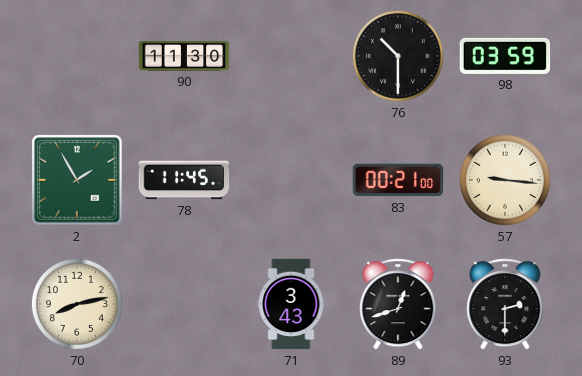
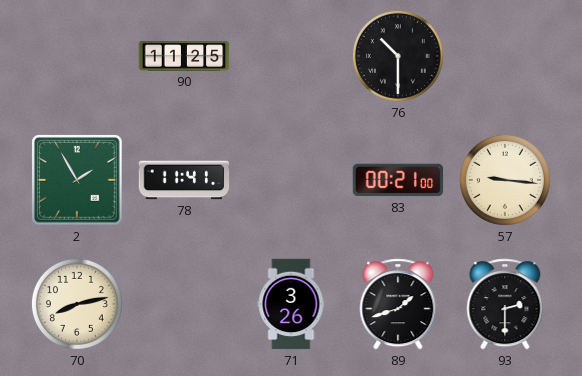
90: 11:30 -> 11:25
98: 03:59 -> none
78: 11:45 -> 11:41
71: 3:43 -> 3:26
89: 12:42 -> 1:42
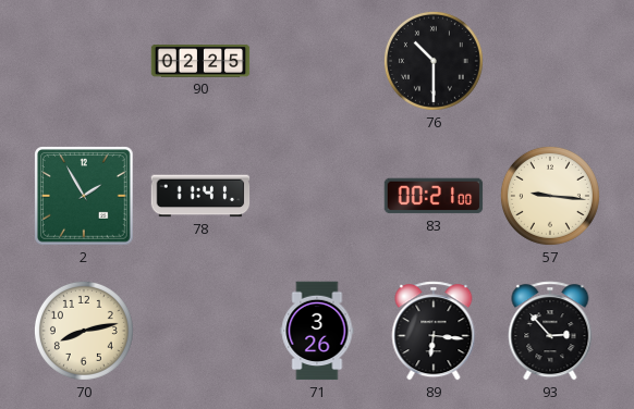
90: 11:25 -> 02:25
89: 1:42 -> 6:16
93: 2:30 -> 2:53
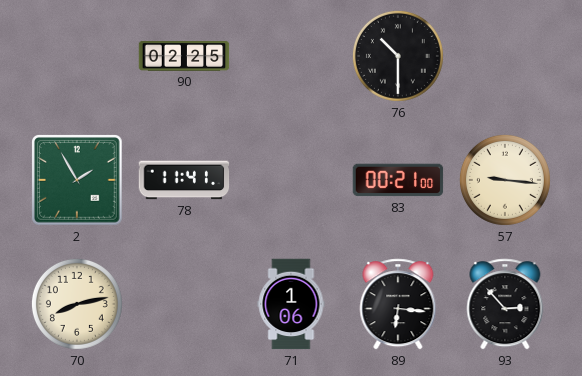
71: 3:26 -> 1:06
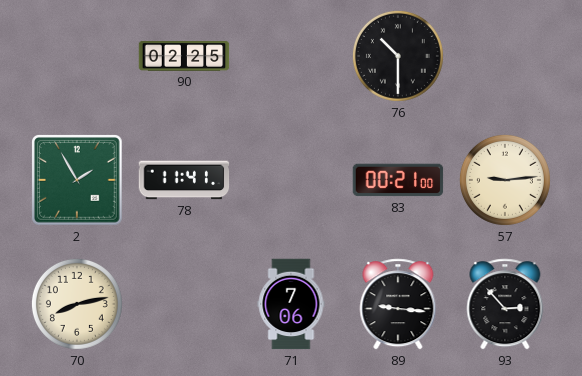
57: 9:16 -> 9:14
71: 1:06 -> 7:06
89: 6:16 -> 9:16
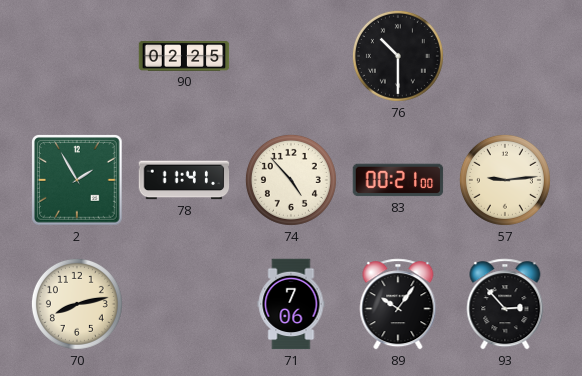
74: none -> 4:53
89: 9:16 -> 10:06
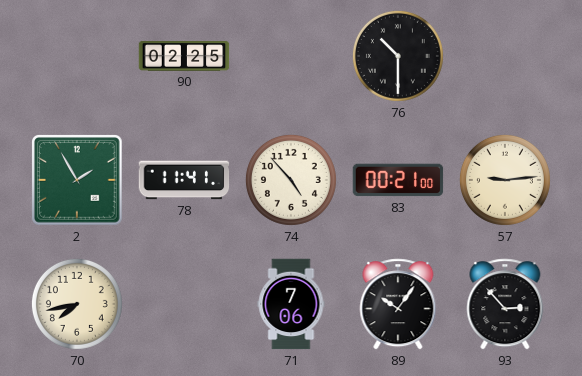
70: 8:13 -> 7:43
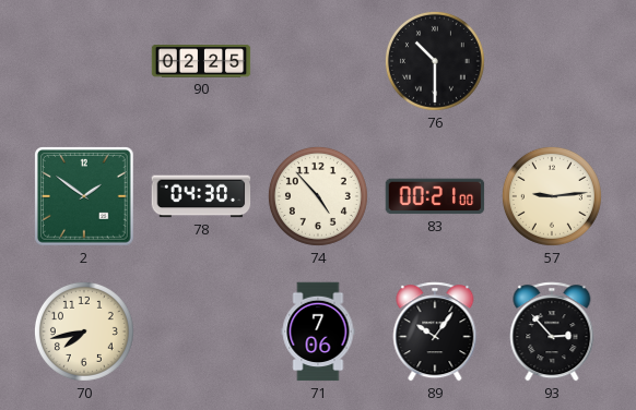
2: 1:55 -> 1:51
78: 11:41 -> 04:30
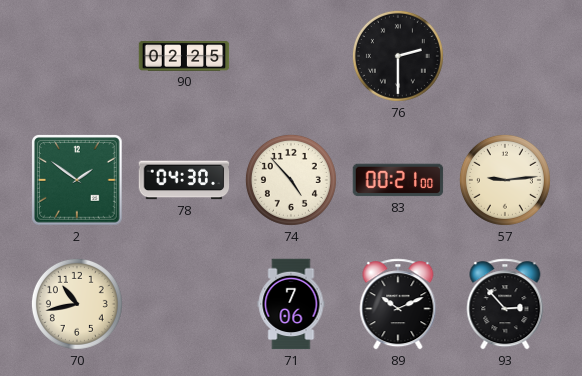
76: 10:30 -> 2:30
70: 7:43 -> 10:43
89: 10:06 -> 10:11
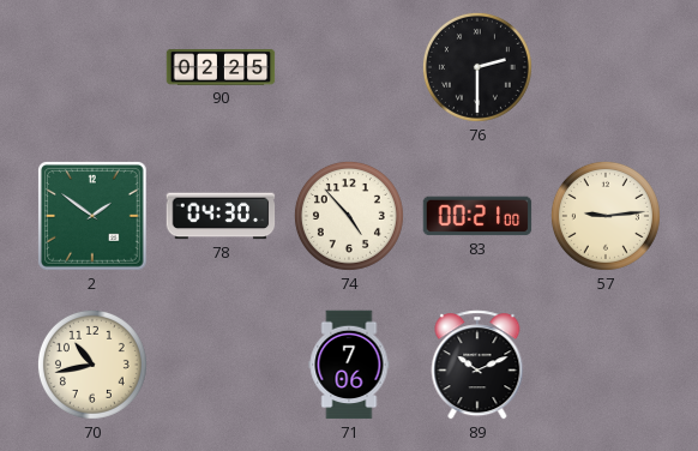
93: 2:53 -> none
